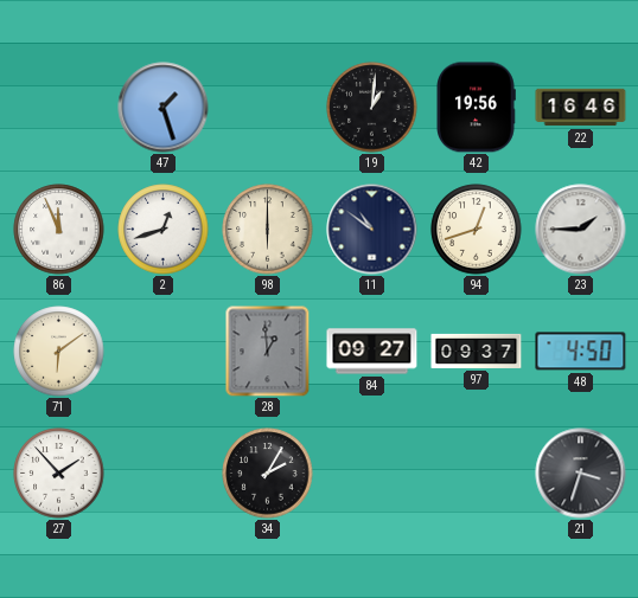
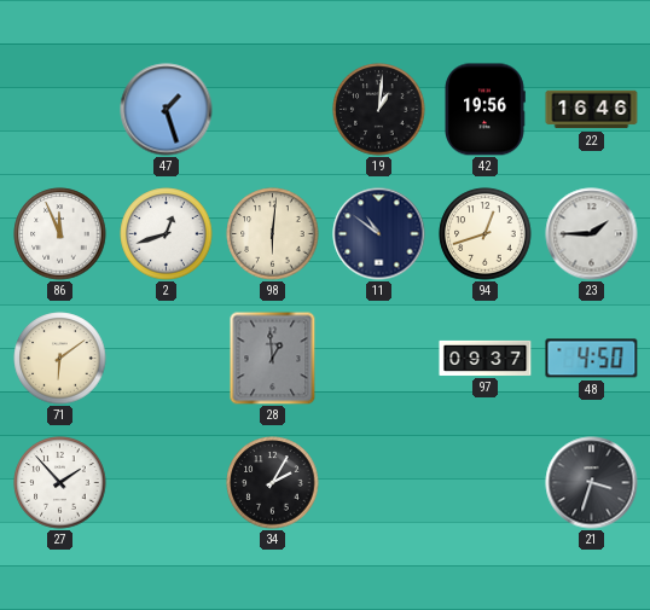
98: 6:00 -> 6:01
84: 09:27 -> none
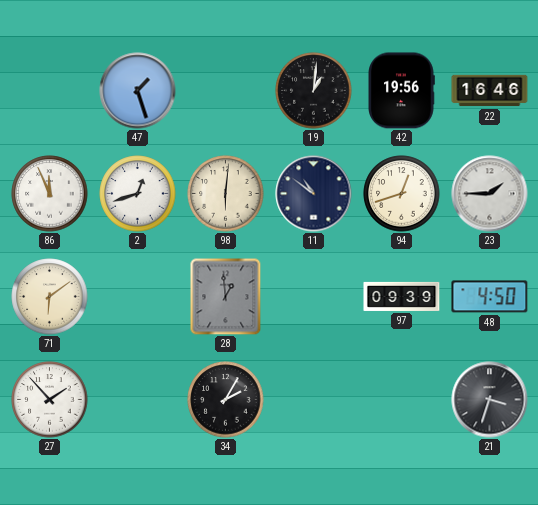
97: 09:37 -> 09:39
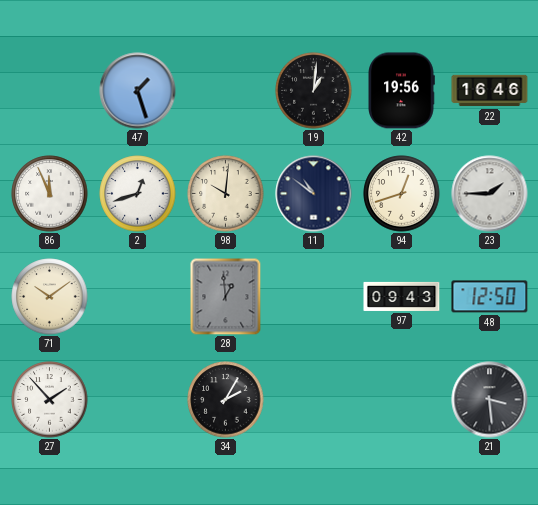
98: 6:01 -> 10:01
71: 6:09 -> 10:09
97: 09:39 -> 09:43
48: 4:50 -> 12:50
21: 3:33 -> 3:29
